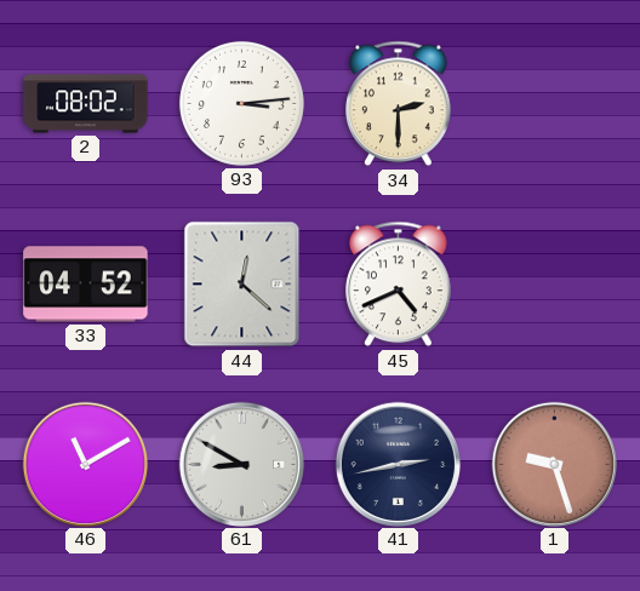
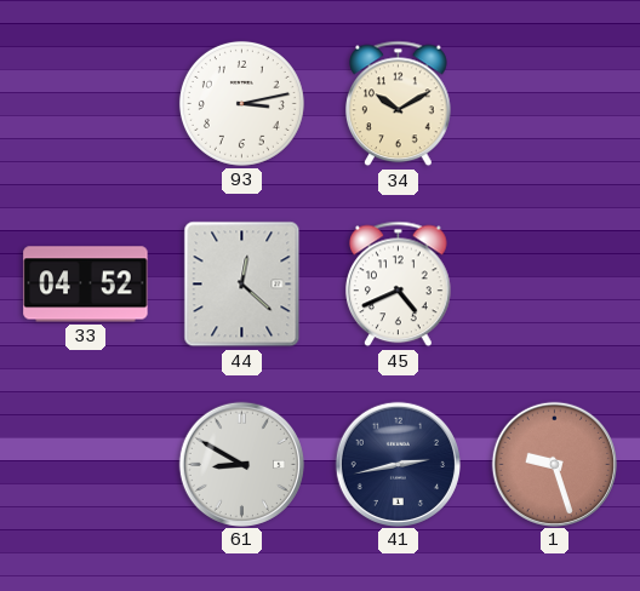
2: 08:02 -> none
93: 3:14 -> 3:13
34: 2:30 -> 10:10
46: 11:10 -> none
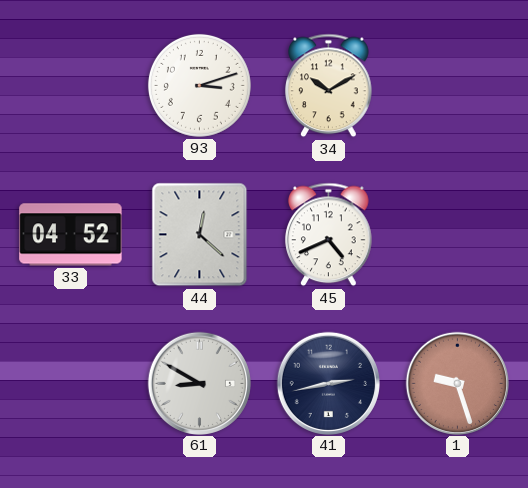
93: 3:13 -> 3:12
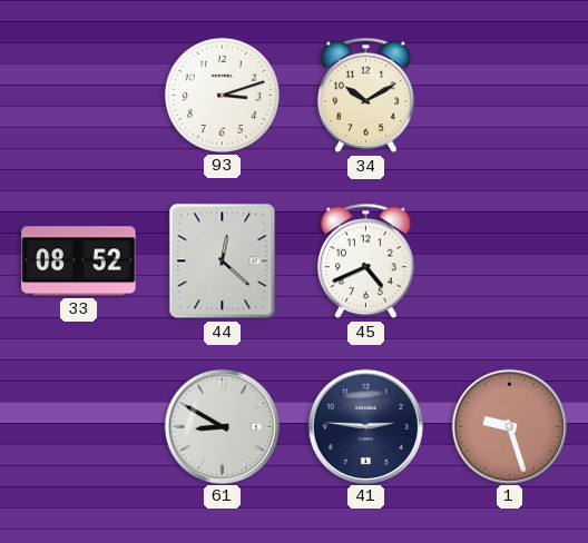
33: 04:52 -> 08:52
41: 2:43 -> 2:46
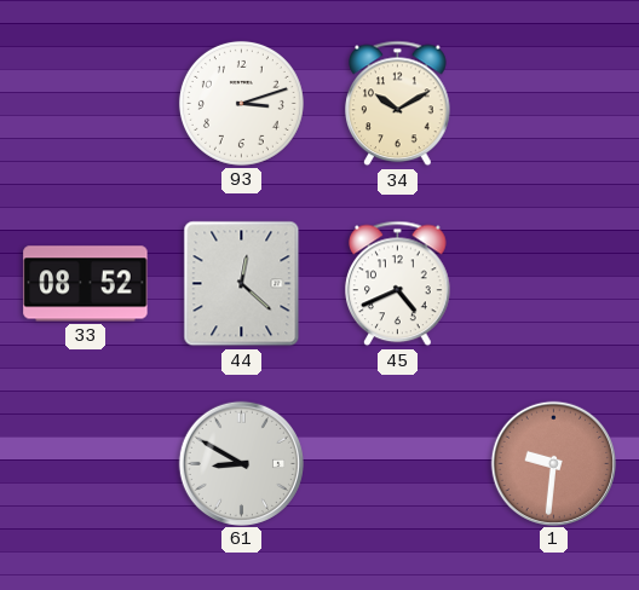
41: 2:46 -> none
1: 9:27 -> 9:31
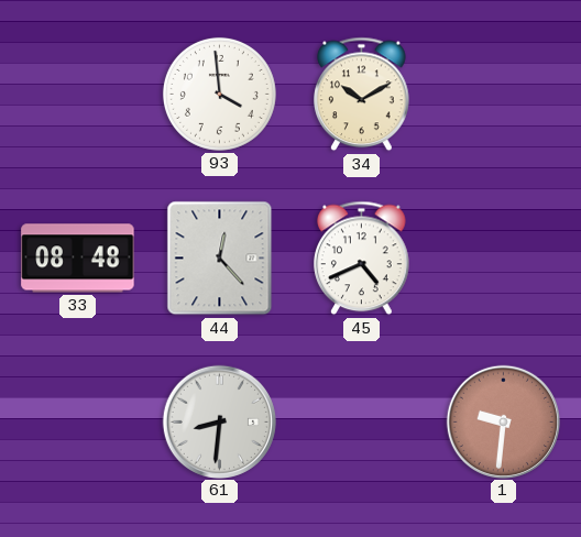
93: 3:12 -> 3:59
33: 08:52 -> 08:48
44: 12:22 -> 12:23
61: 8:50 -> 8:31
